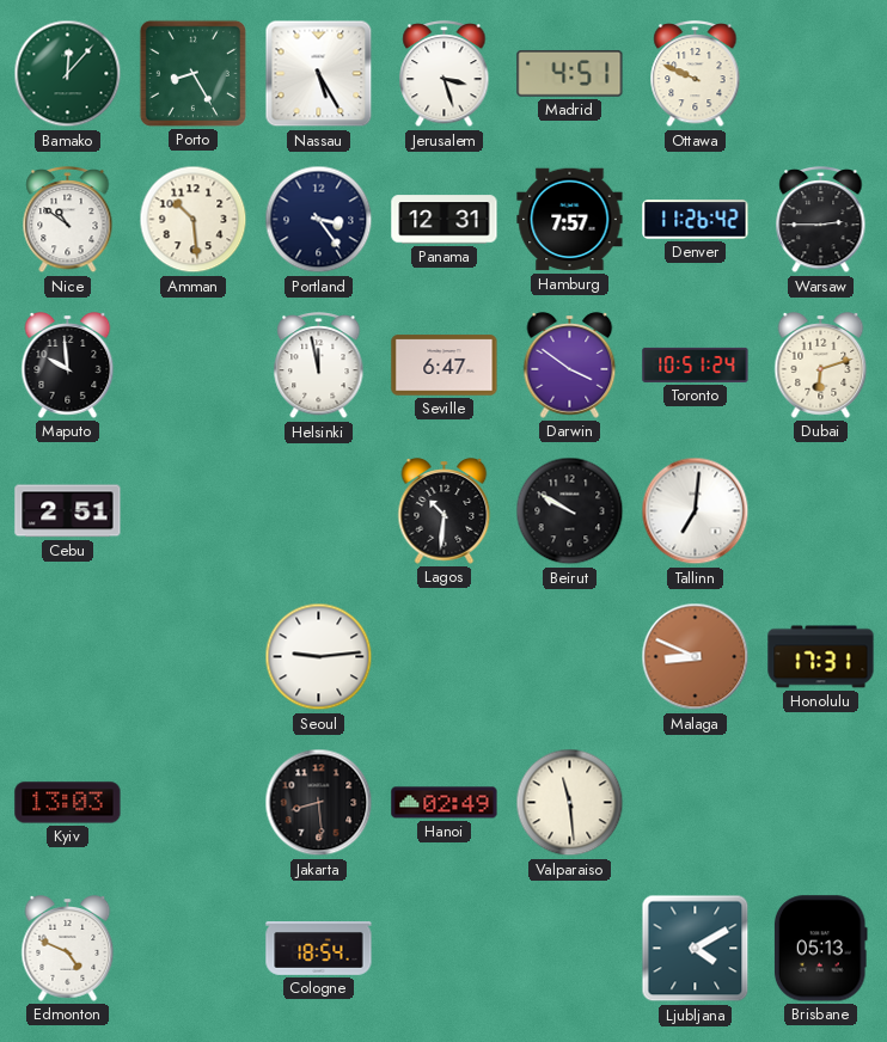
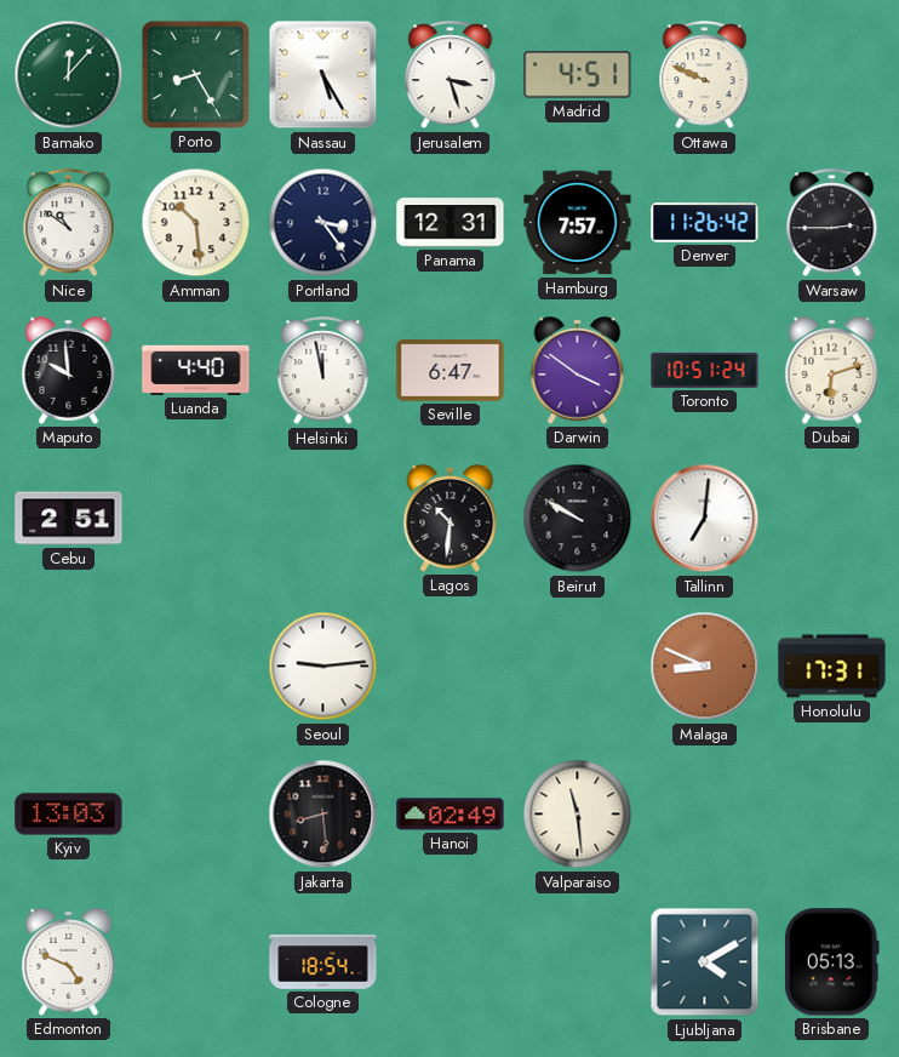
Luanda: none -> 4:40
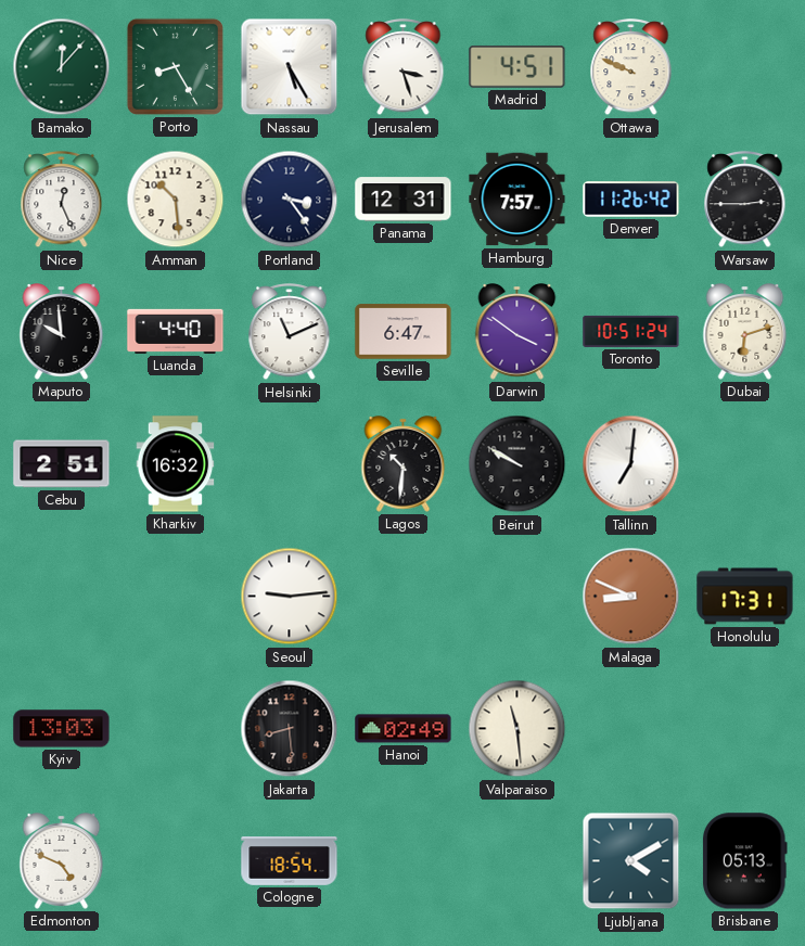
Nice: 10:51 -> 12:26
Helsinki: 11:58 -> 11:11
Kharkiv: none -> 16:32
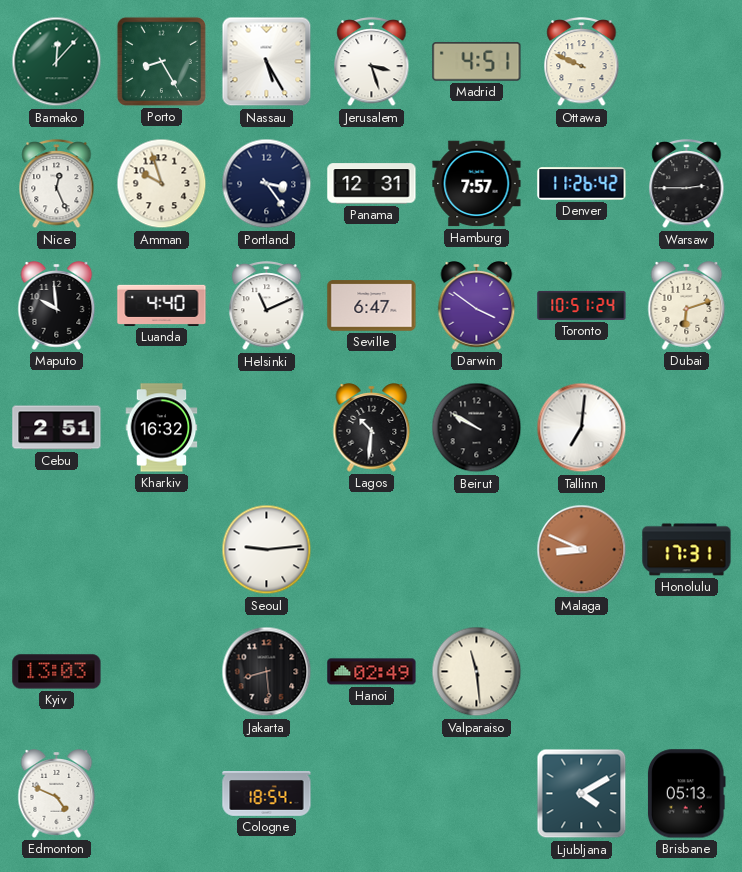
Amman: 10:29 -> 9:57
